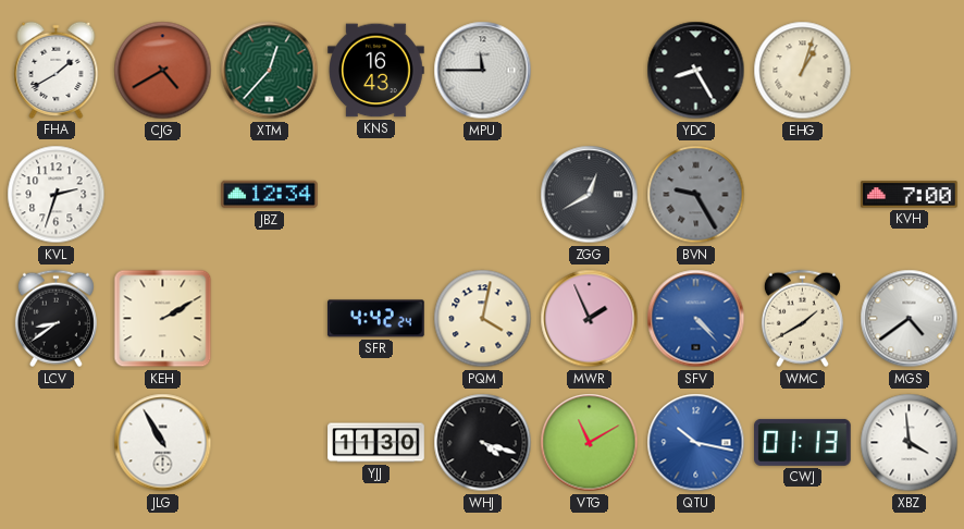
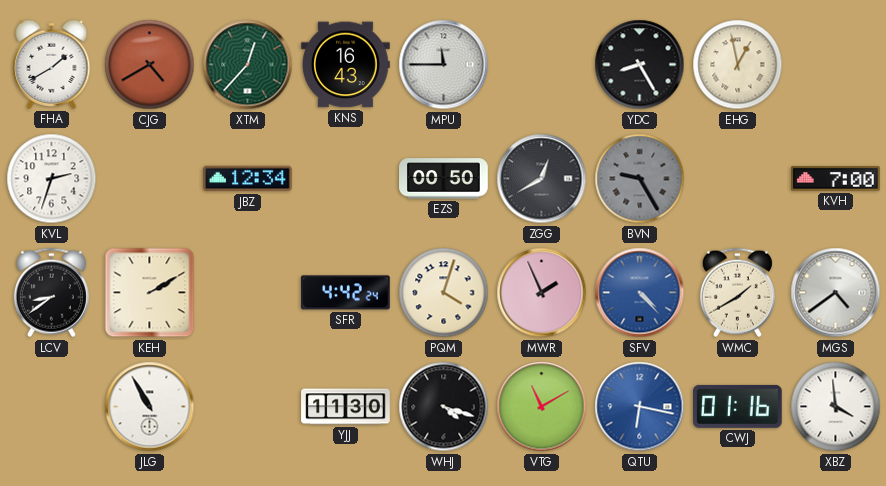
EHG: 1:03 -> 12:58
EZS: none -> 00:50
PQM: 4:02 -> 4:03
QTU: 10:17 -> 6:17
CWJ: 01:13 -> 01:16
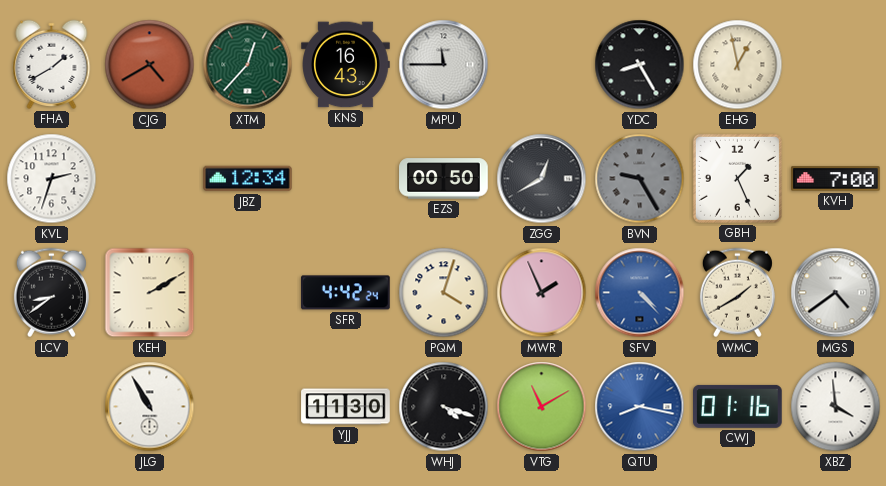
GBH: none -> 1:26
QTU: 6:17 -> 8:17
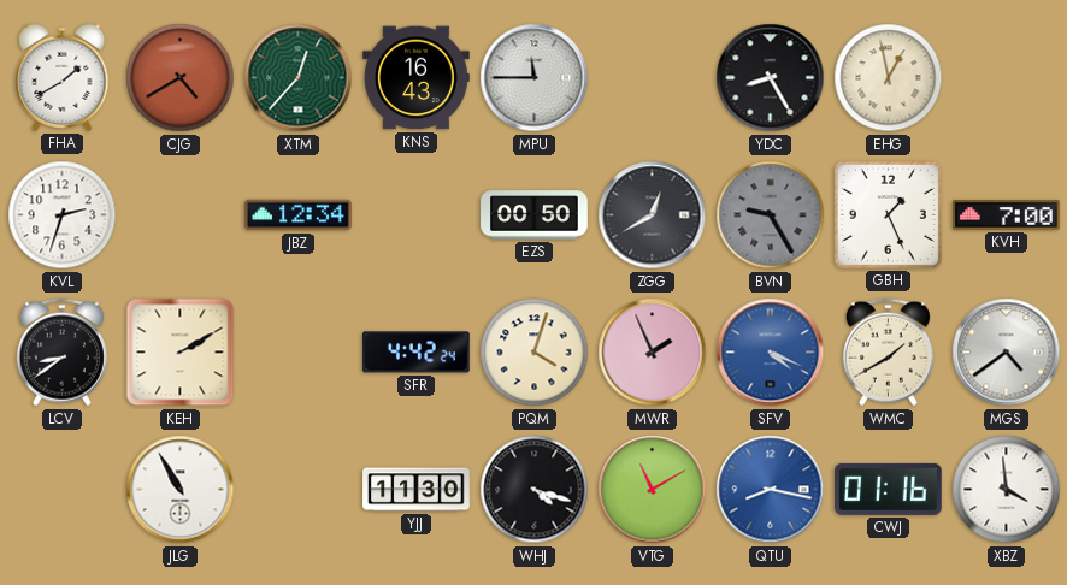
SFV: 4:23 -> 4:19
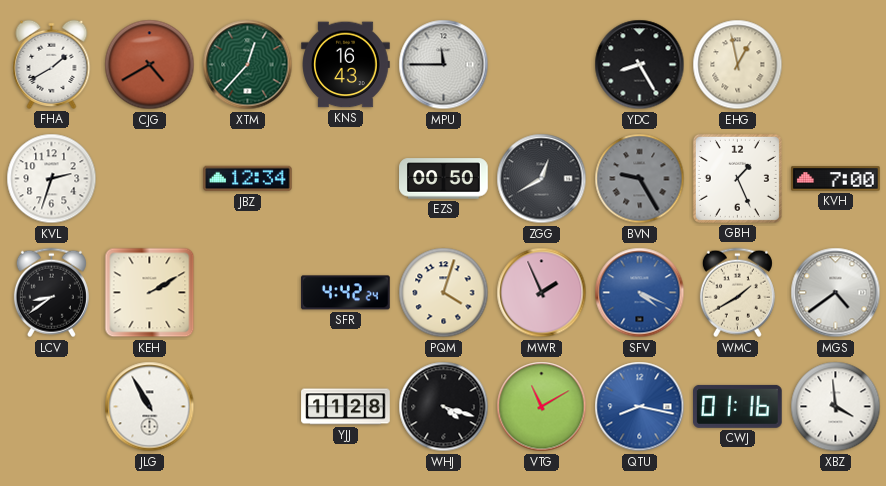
YJJ: 11:30 -> 11:28
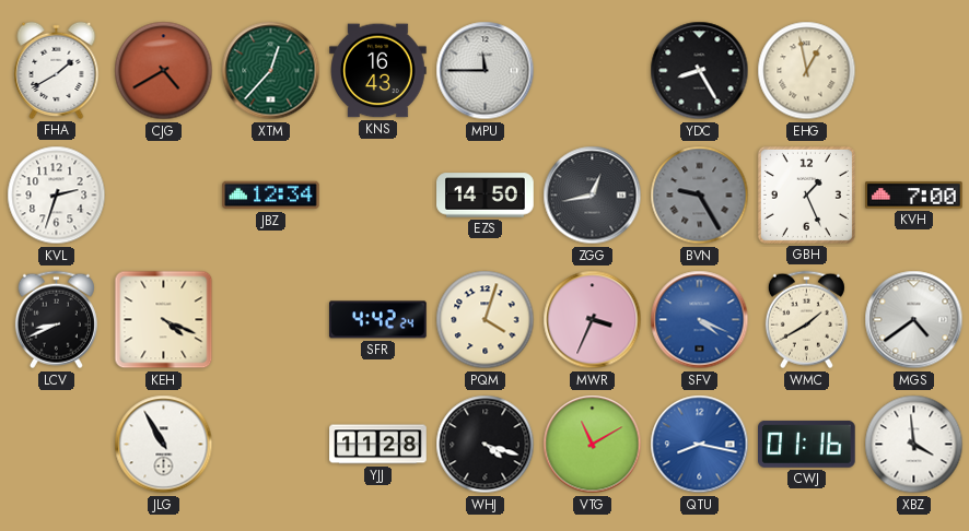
EZS: 00:50 -> 14:50
ZGG: 12:40 -> 12:43
LCV: 8:39 -> 8:41
KEH: 2:10 -> 4:19
MWR: 1:56 -> 3:34
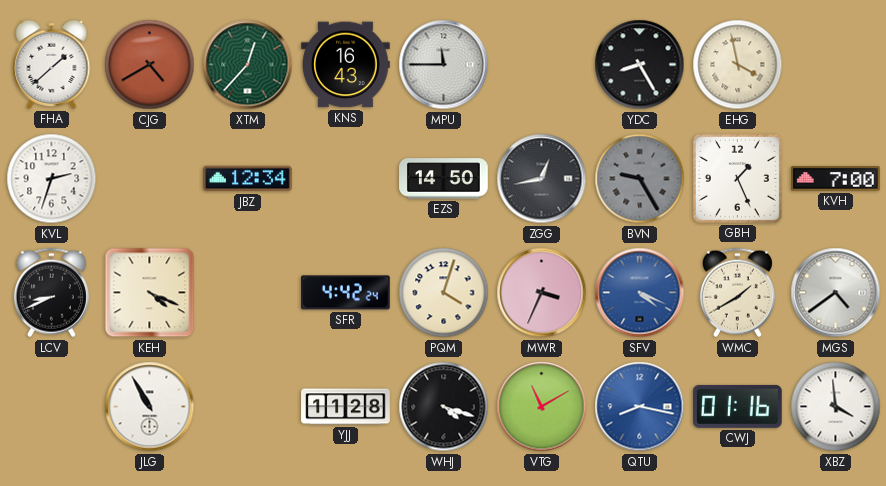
FHA: 1:40 -> 1:38
EHG: 12:58 -> 3:58
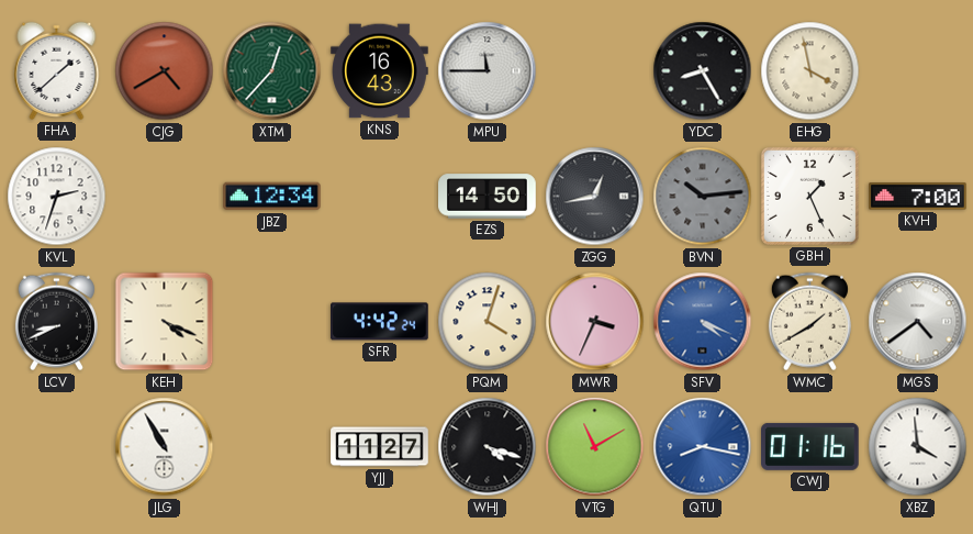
BVN: 9:25 -> 10:14
YJJ: 11:28 -> 11:27
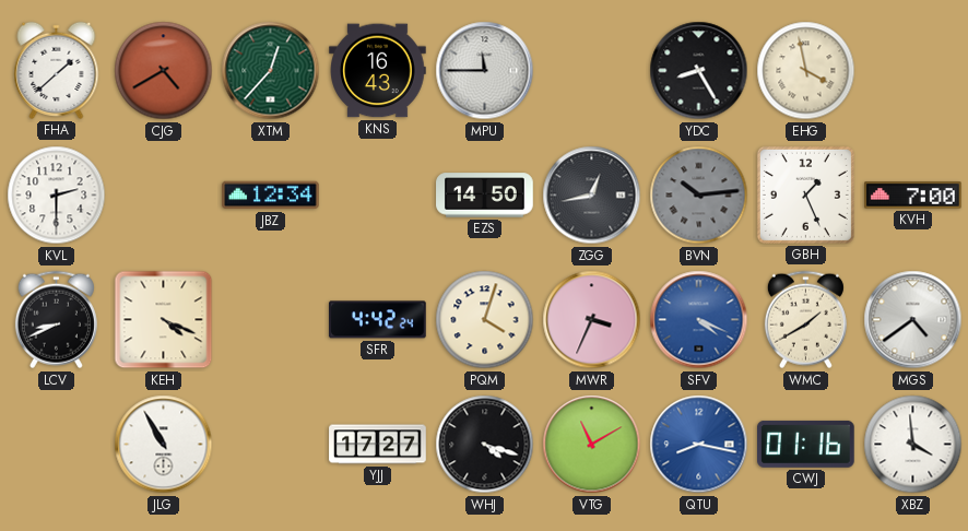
KVL: 2:33 -> 2:30
YJJ: 11:27 -> 17:27
